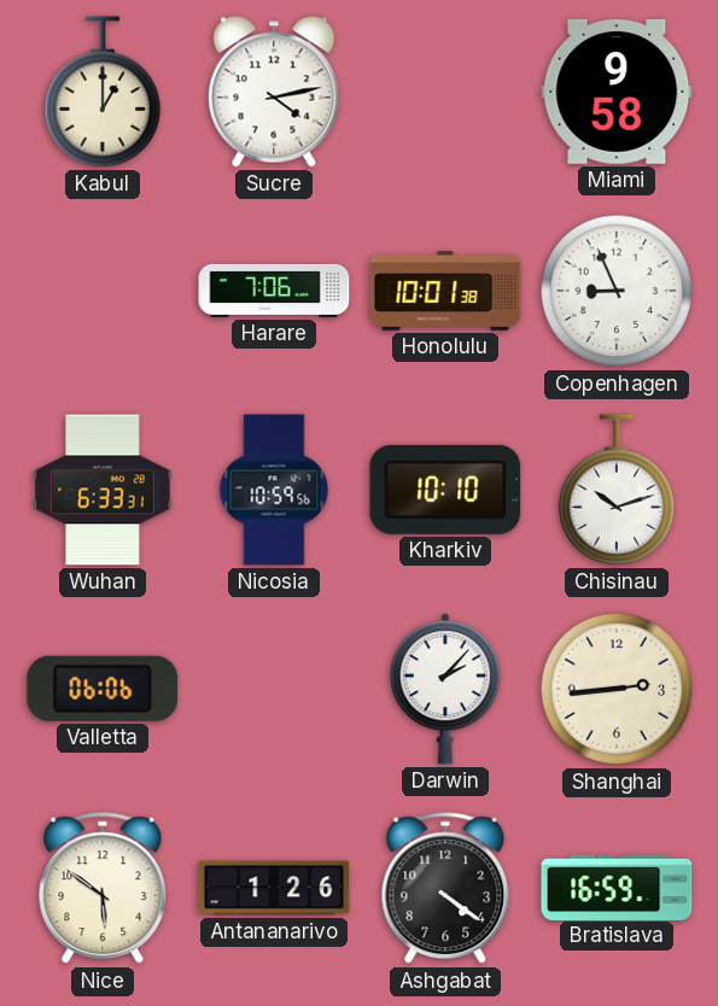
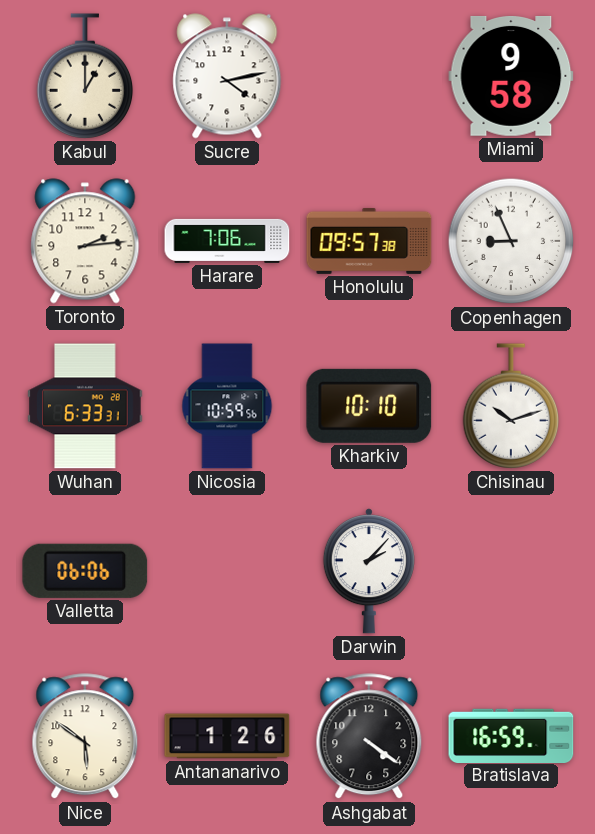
Toronto: none -> 2:14
Honolulu: 10:01 -> 09:57
Shanghai: 2:44 -> none
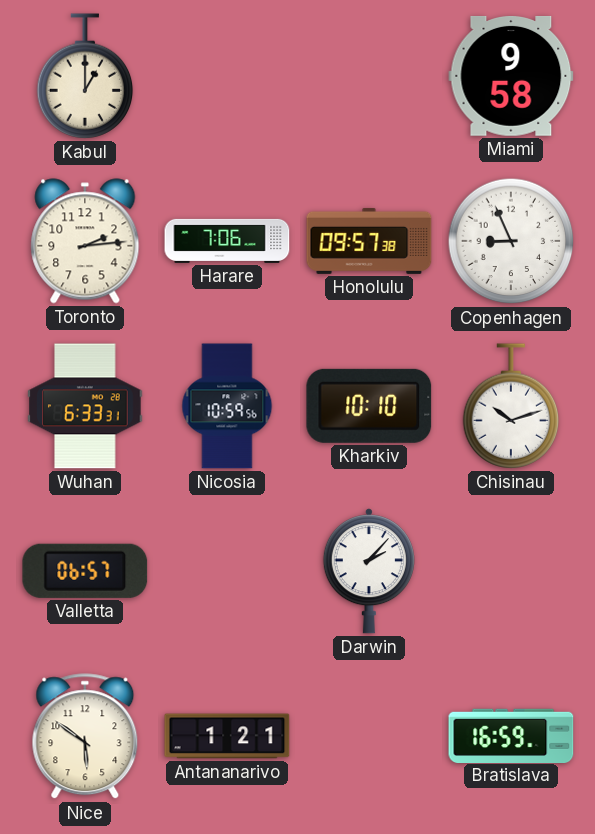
Sucre: 4:13 -> none
Valletta: 06:06 -> 06:57
Antananarivo: 1:26 -> 1:21
Ashgabat: 4:21 -> none
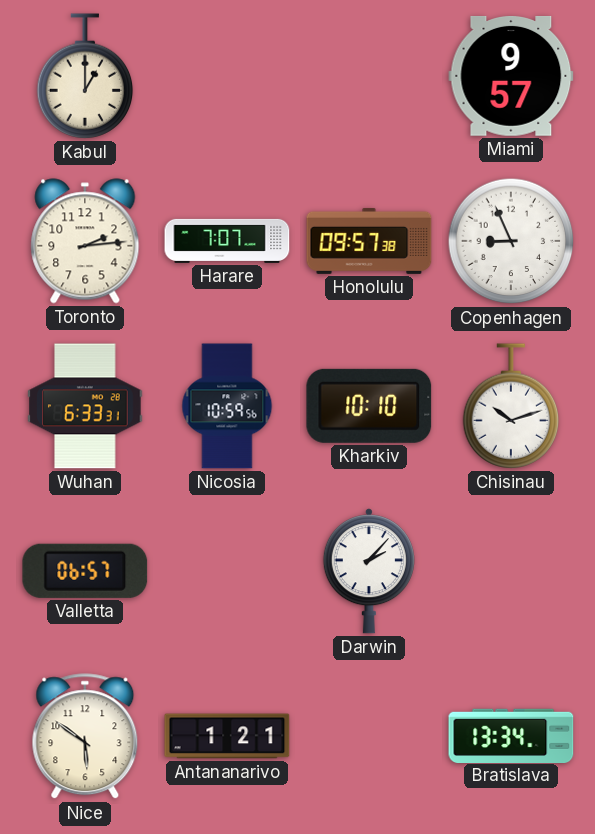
Miami: 9:58 -> 9:57
Harare: 7:06 -> 7:07
Bratislava: 16:59 -> 13:34
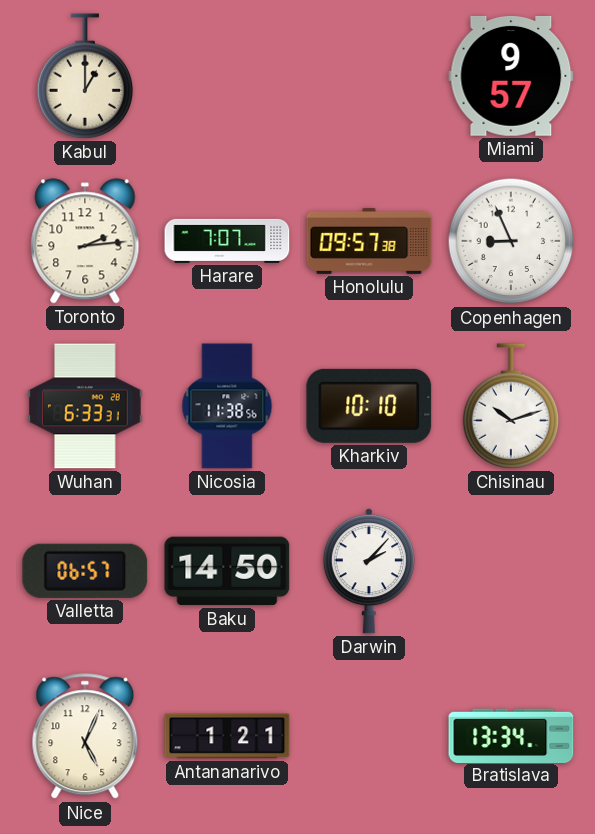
Nicosia: 10:59 -> 11:38
Baku: none -> 14:50
Nice: 5:51 -> 5:04
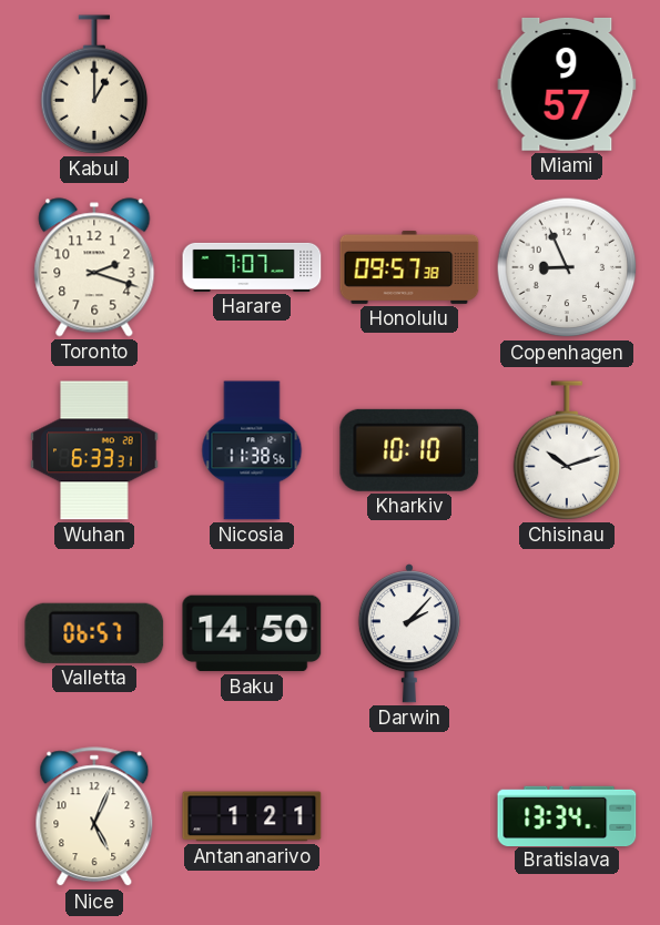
Toronto: 2:14 -> 2:18
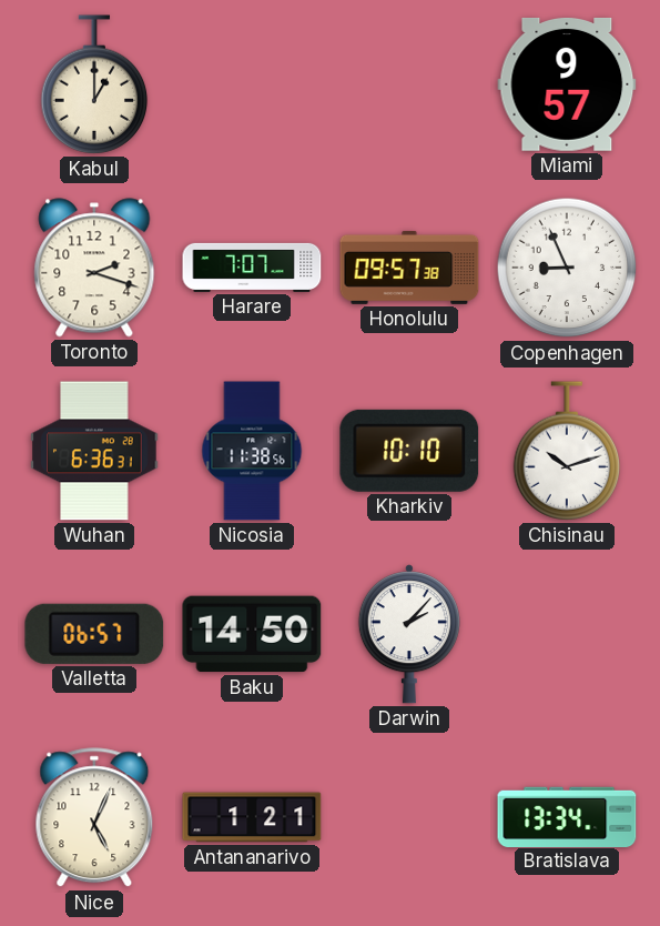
Wuhan: 6:33 -> 6:36
